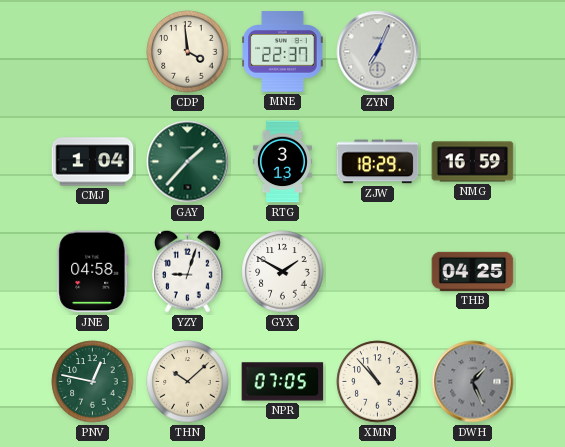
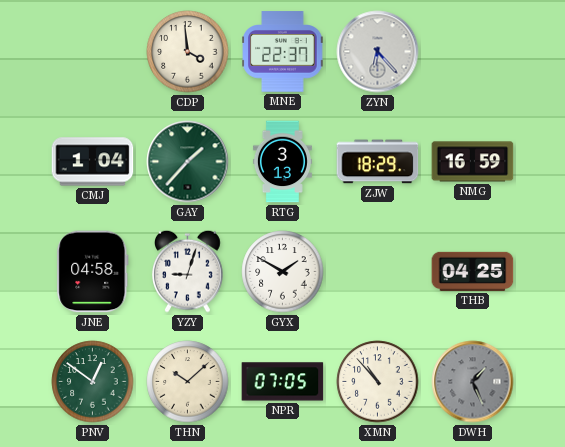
ZYN: 7:04 -> 6:23
PNV: 12:47 -> 12:51
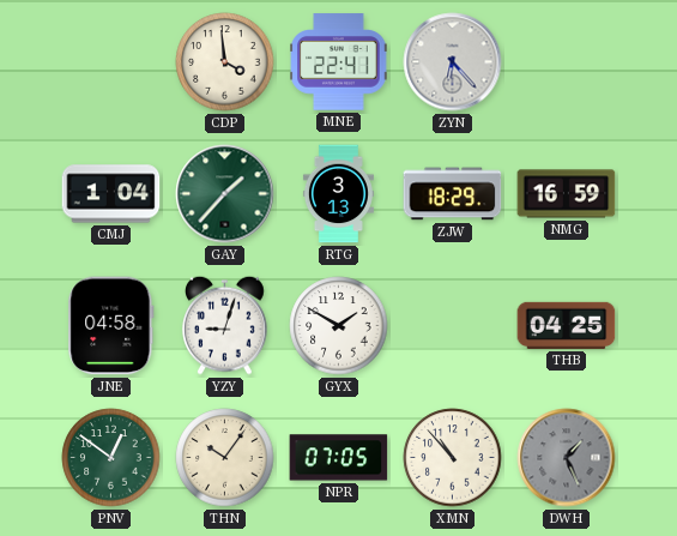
MNE: 22:37 -> 22:41
THN: 10:08 -> 10:06
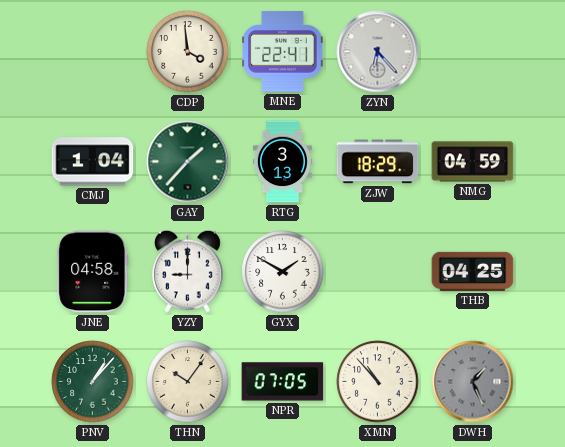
NMG: 16:59 -> 04:59
YZY: 9:03 -> 9:00
PNV: 12:51 -> 1:07
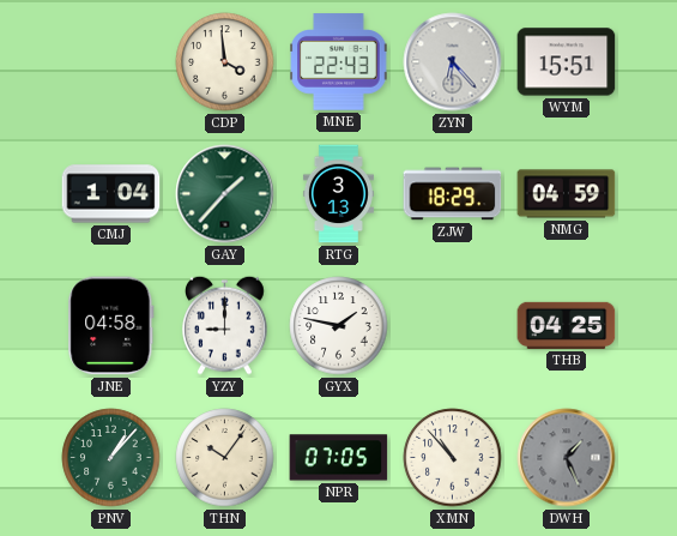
MNE: 22:41 -> 22:43
WYM: none -> 15:51
GYX: 1:50 -> 1:47
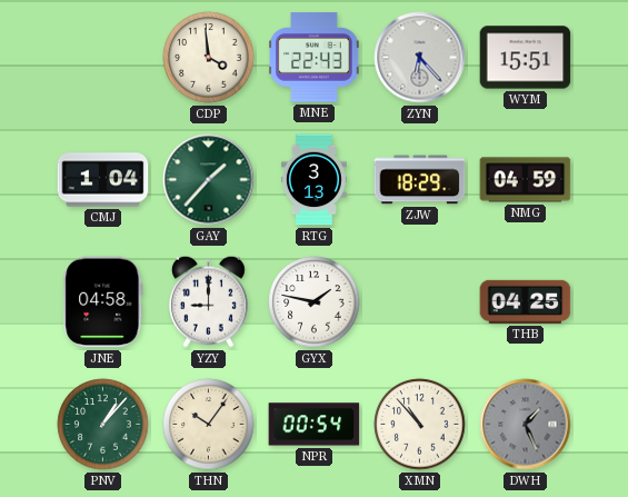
NPR: 07:05 -> 00:54
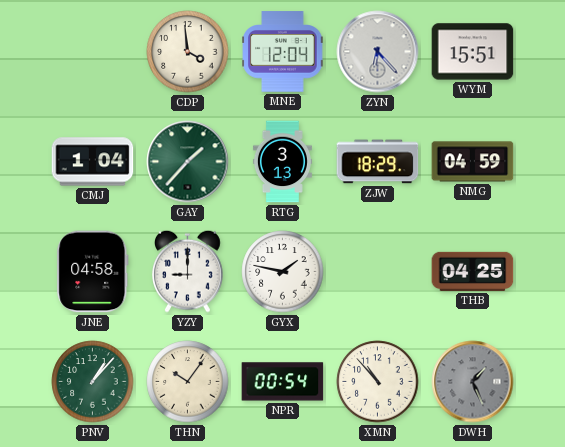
MNE: 22:43 -> 12:04
